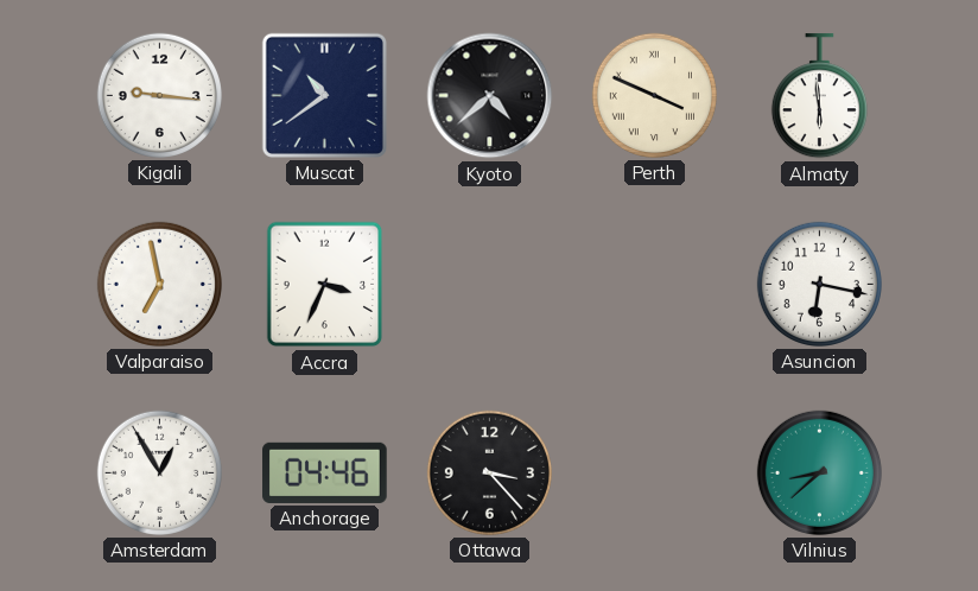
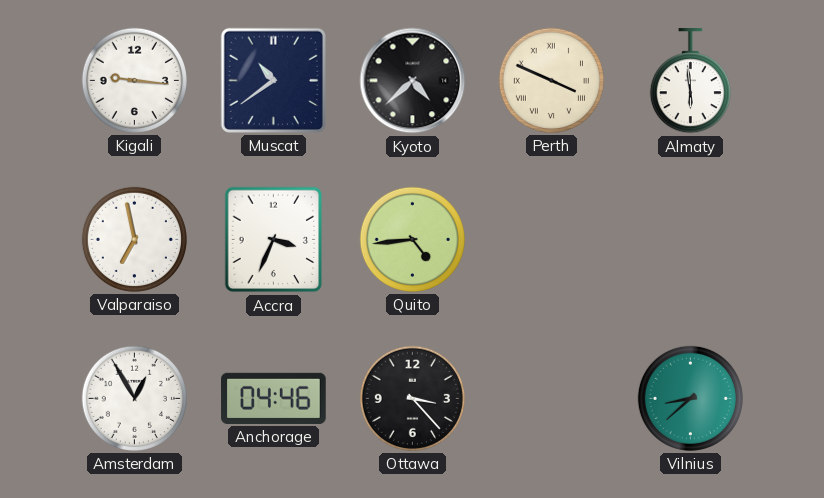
Quito: none -> 4:44
Asuncion: 6:17 -> none
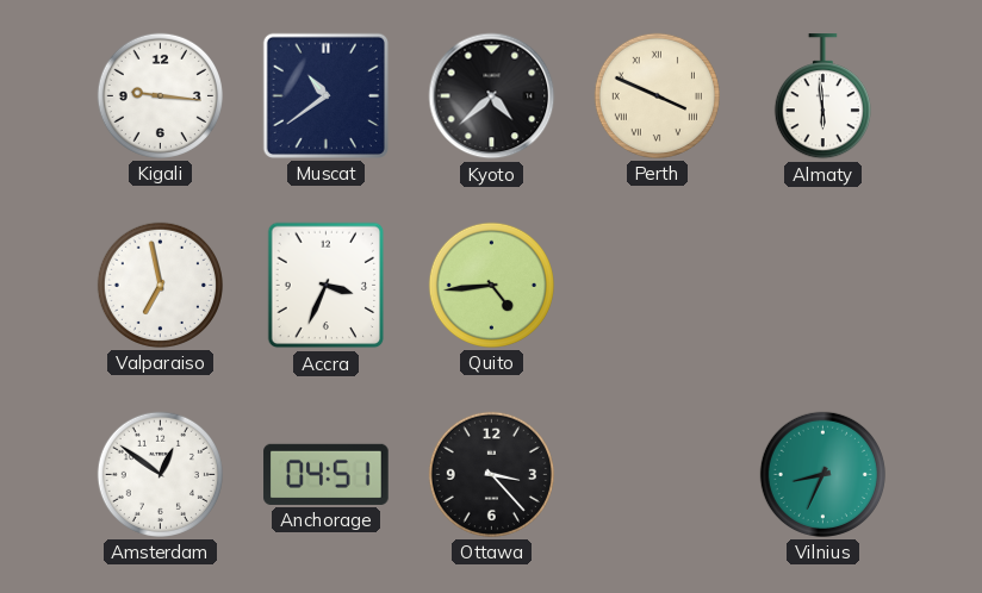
Amsterdam: 12:55 -> 12:51
Anchorage: 04:46 -> 04:51
Vilnius: 8:38 -> 8:34
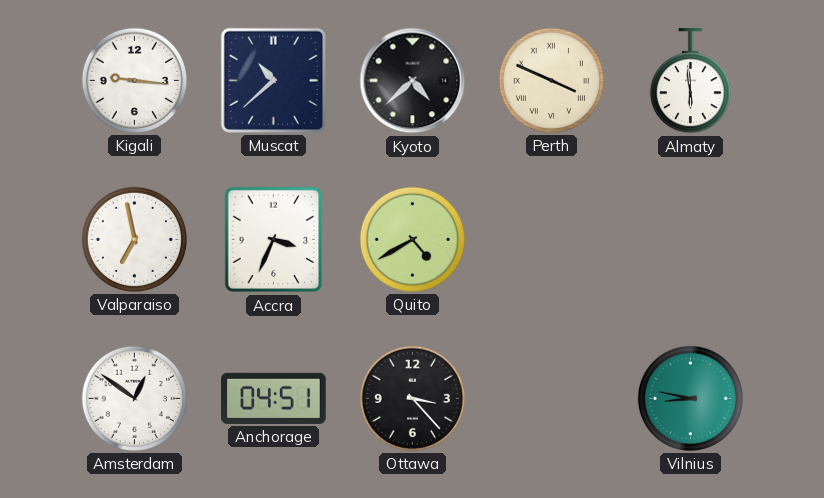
Muscat: 10:39 -> 10:38
Quito: 4:44 -> 4:40
Vilnius: 8:34 -> 8:47
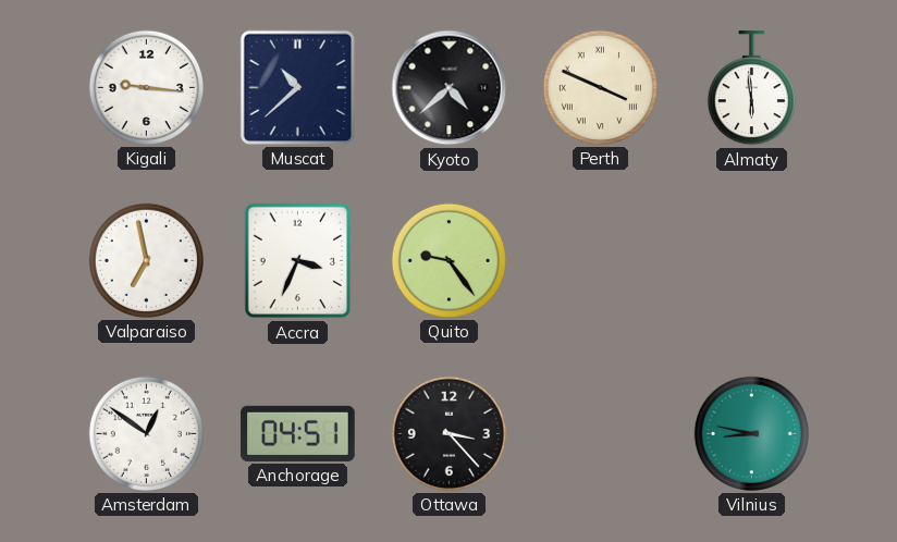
Quito: 4:40 -> 9:24
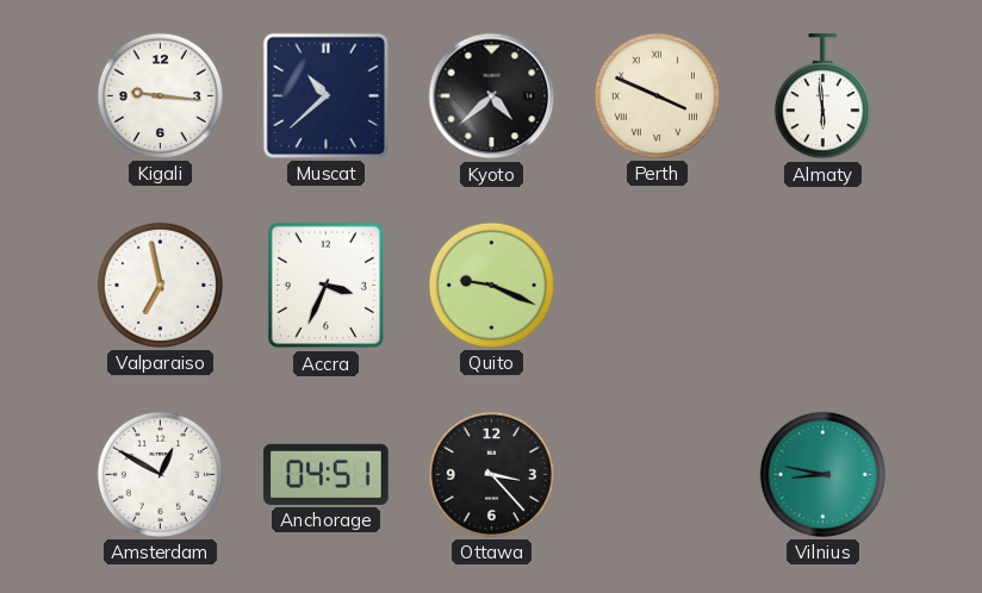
Quito: 9:24 -> 9:19
Amsterdam: 12:51 -> 12:50
